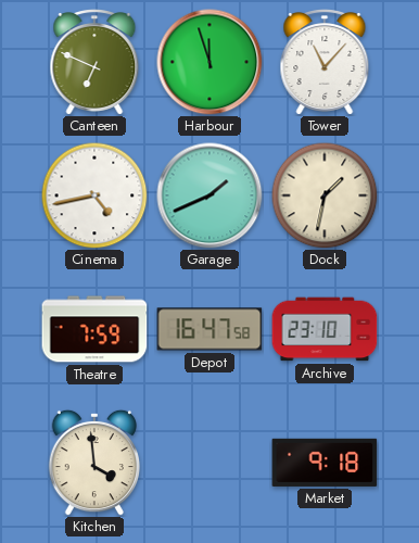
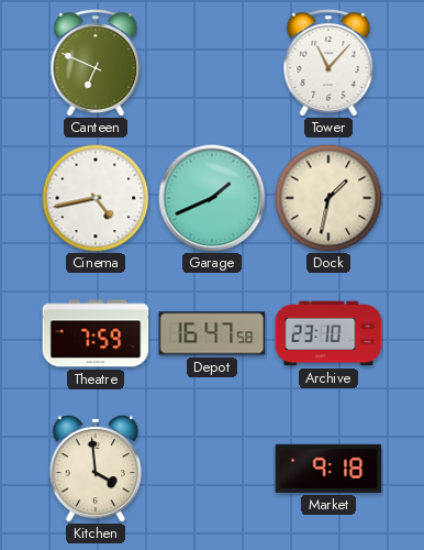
Harbour: 11:57 -> none
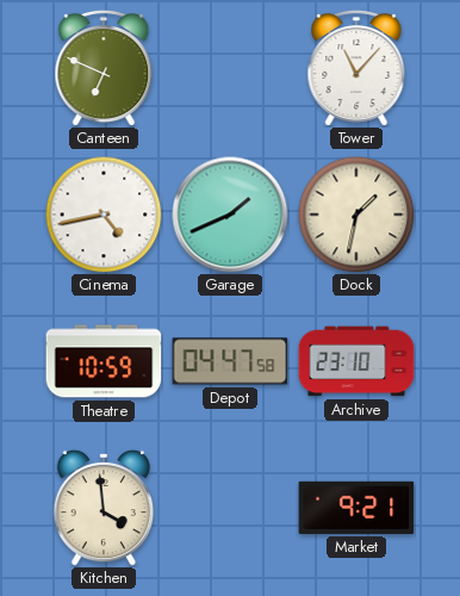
Theatre: 7:59 -> 10:59
Depot: 16:47 -> 04:47
Market: 9:18 -> 9:21
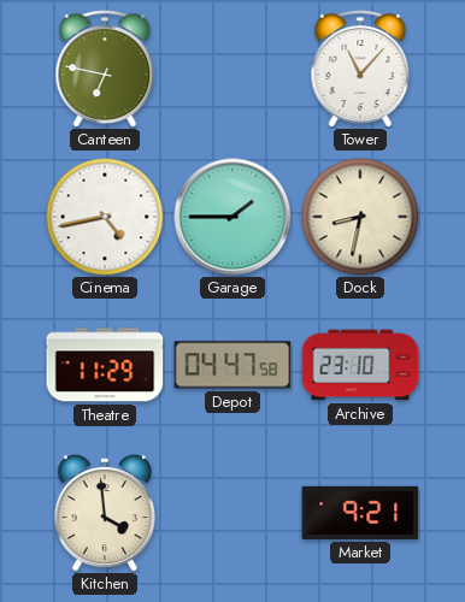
Canteen: 6:49 -> 6:47
Garage: 1:41 -> 1:45
Dock: 1:32 -> 8:32
Theatre: 10:59 -> 11:29
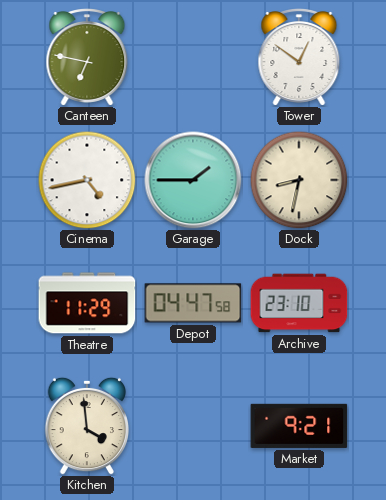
Tower: 11:07 -> 12:51
